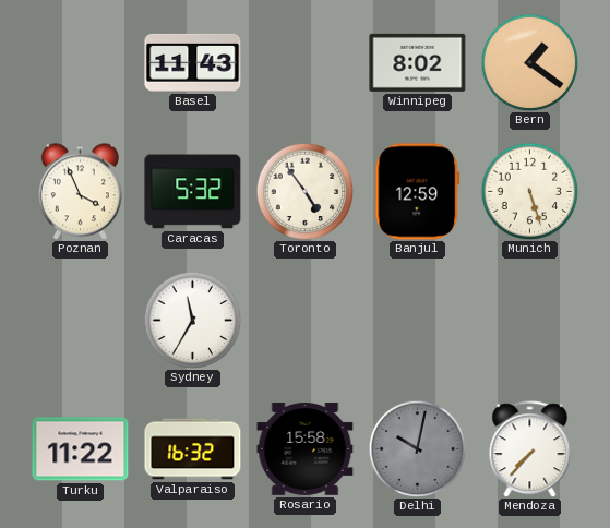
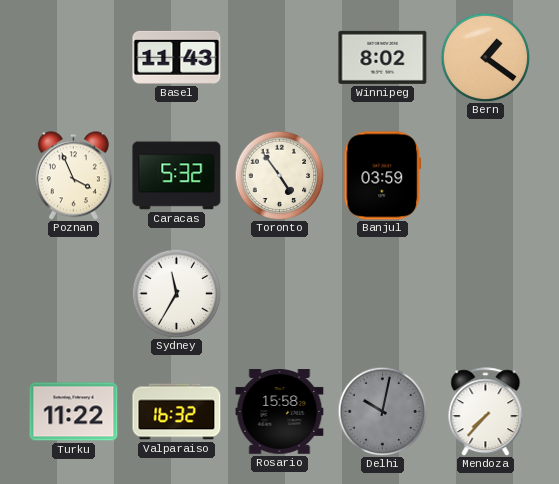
Banjul: 12:59 -> 03:59
Munich: 5:27 -> none
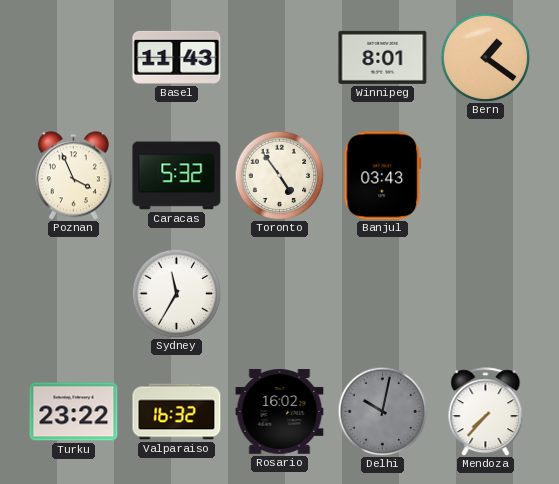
Winnipeg: 8:02 -> 8:01
Banjul: 03:59 -> 03:43
Turku: 11:22 -> 23:22
Rosario: 15:58 -> 16:02
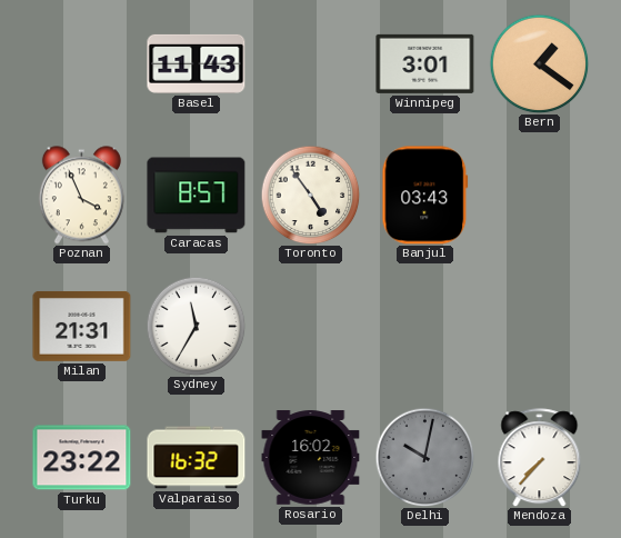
Winnipeg: 8:01 -> 3:01
Caracas: 5:32 -> 8:57
Milan: none -> 21:31
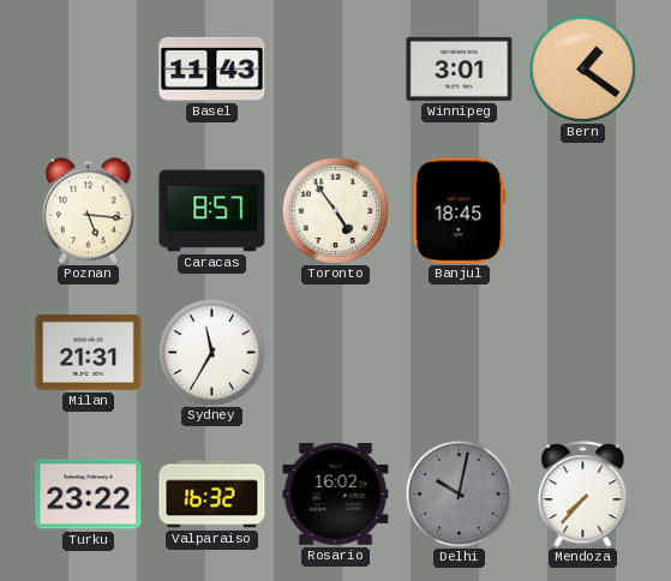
Poznan: 3:56 -> 5:16
Banjul: 03:43 -> 18:45
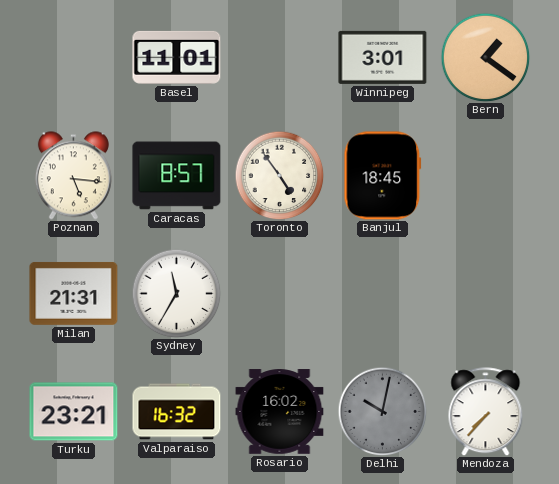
Basel: 11:43 -> 11:01
Turku: 23:22 -> 23:21
